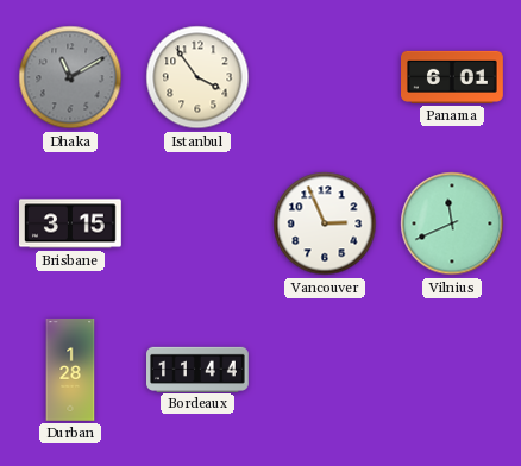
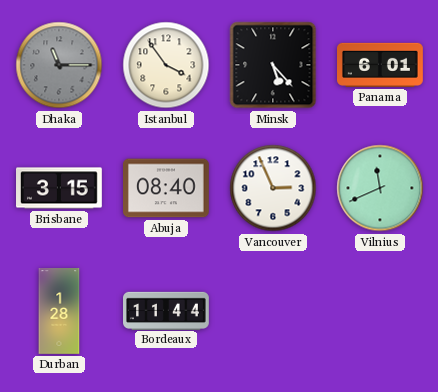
Dhaka: 11:10 -> 11:15
Minsk: none -> 5:23
Abuja: none -> 08:40
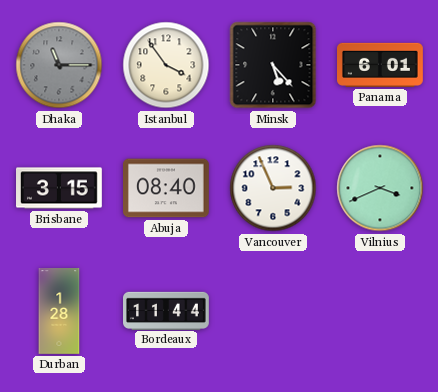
Vilnius: 11:41 -> 3:41
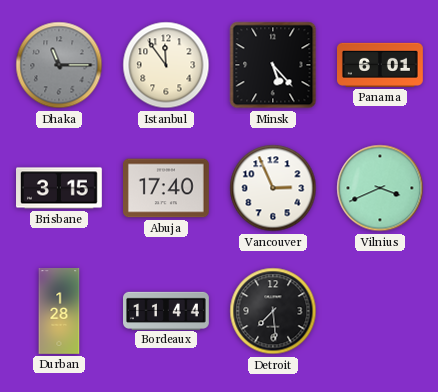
Istanbul: 3:54 -> 11:54
Abuja: 08:40 -> 17:40
Detroit: none -> 7:29
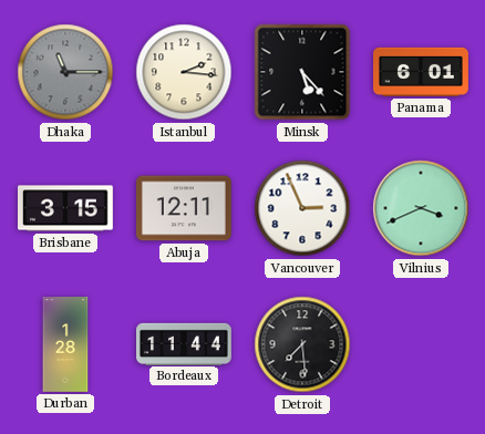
Istanbul: 11:54 -> 2:16
Abuja: 17:40 -> 12:11
